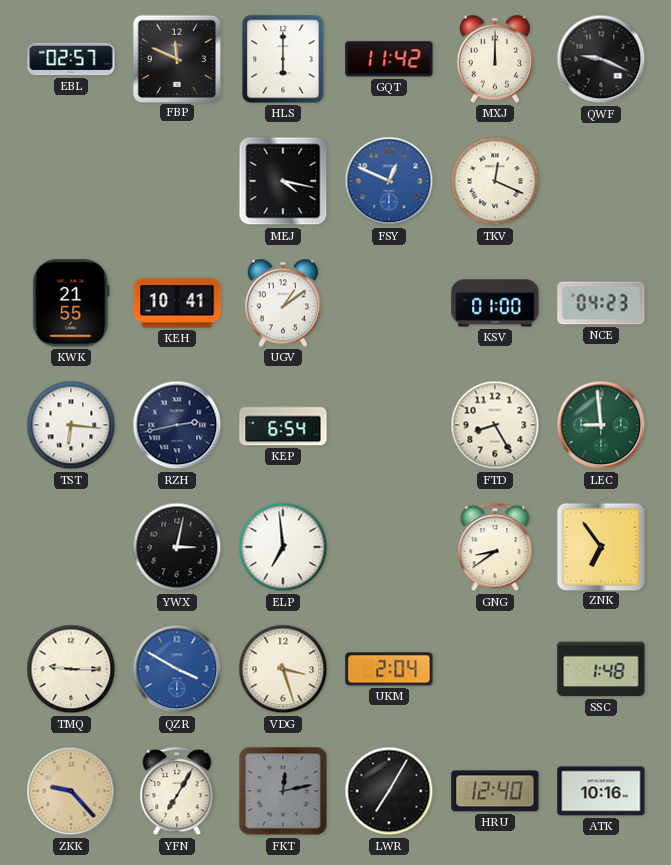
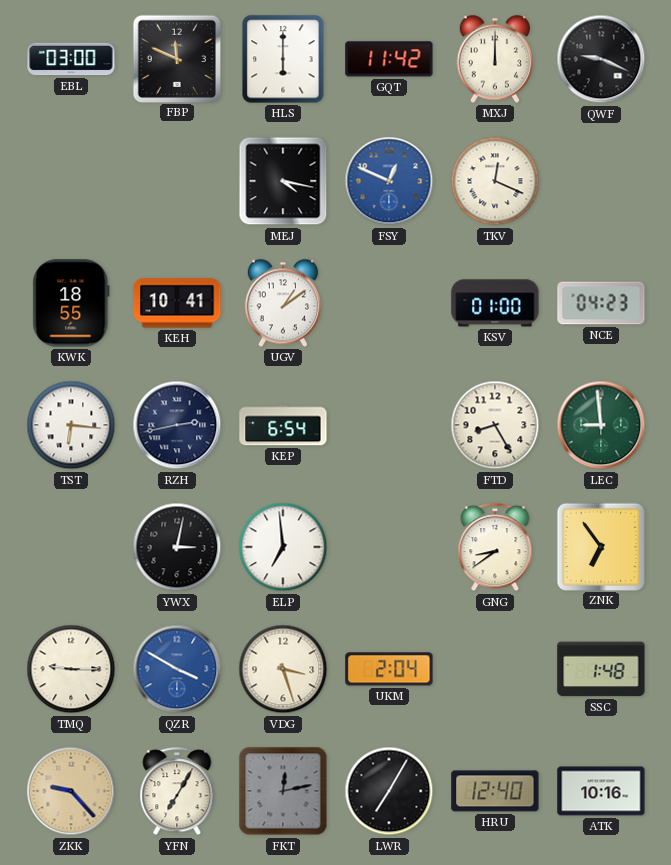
EBL: 02:57 -> 03:00
KWK: 21:55 -> 18:55
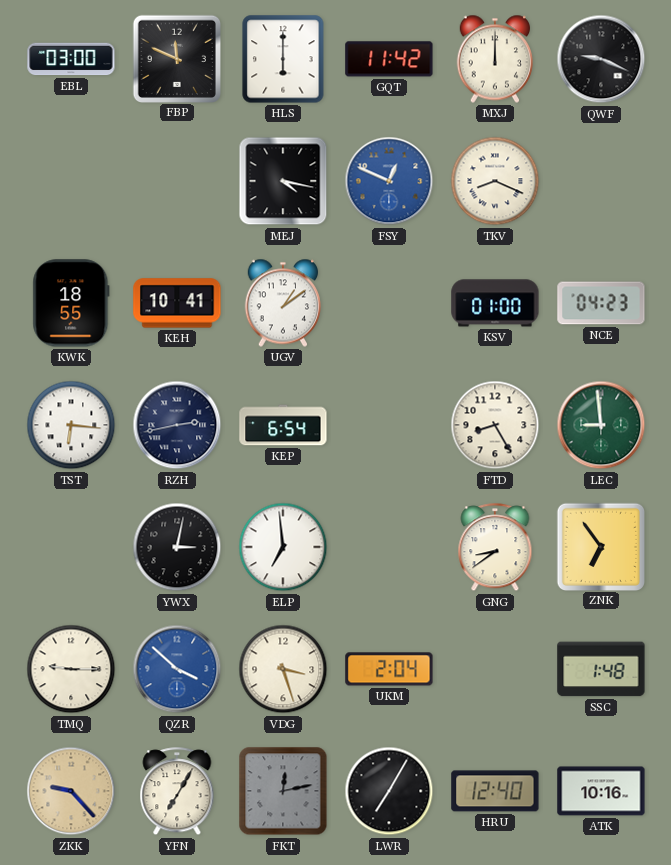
TKV: 12:19 -> 8:19
QZR: 3:50 -> 3:52
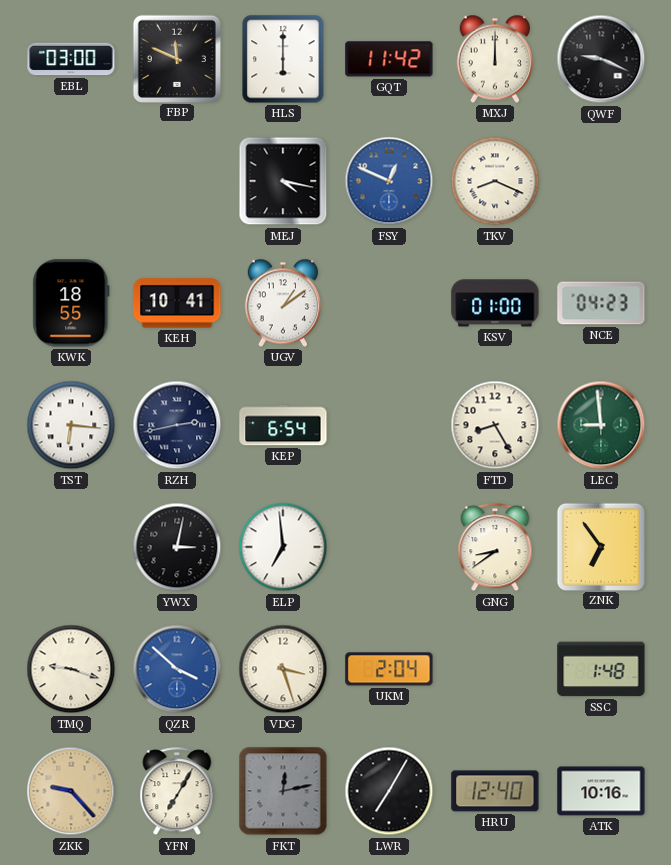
TMQ: 9:15 -> 9:18
